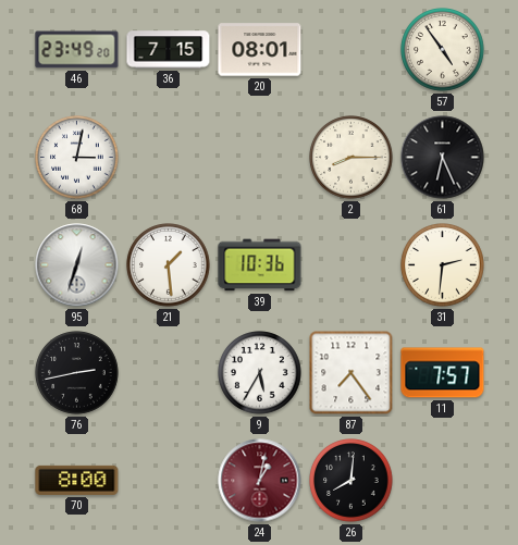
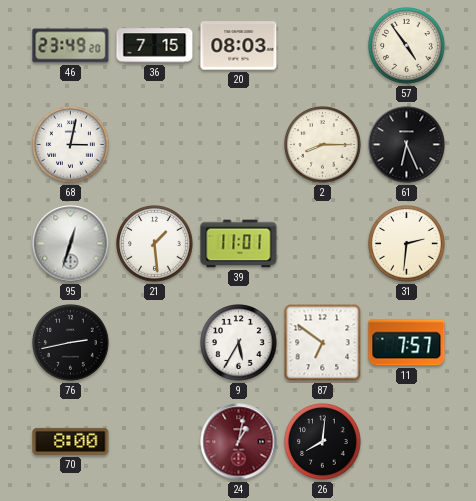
20: 08:01 -> 08:03
39: 10:36 -> 11:01
87: 7:24 -> 6:51
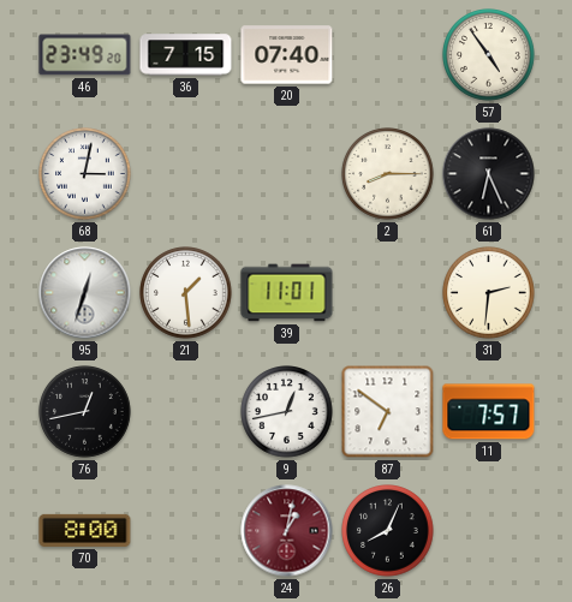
20: 08:03 -> 07:40
76: 2:43 -> 12:43
9: 5:35 -> 12:43
26: 8:01 -> 8:04
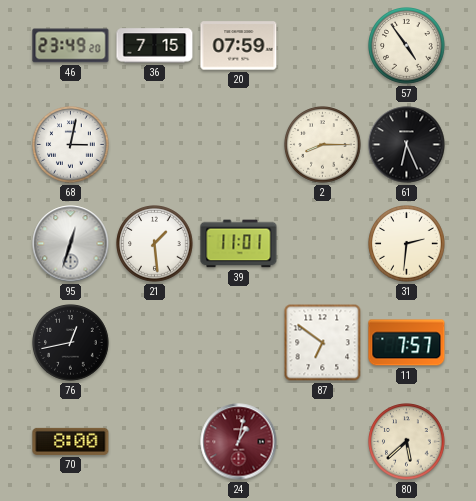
20: 07:40 -> 07:59
9: 12:43 -> none
26: 8:04 -> none
80: none -> 5:38
